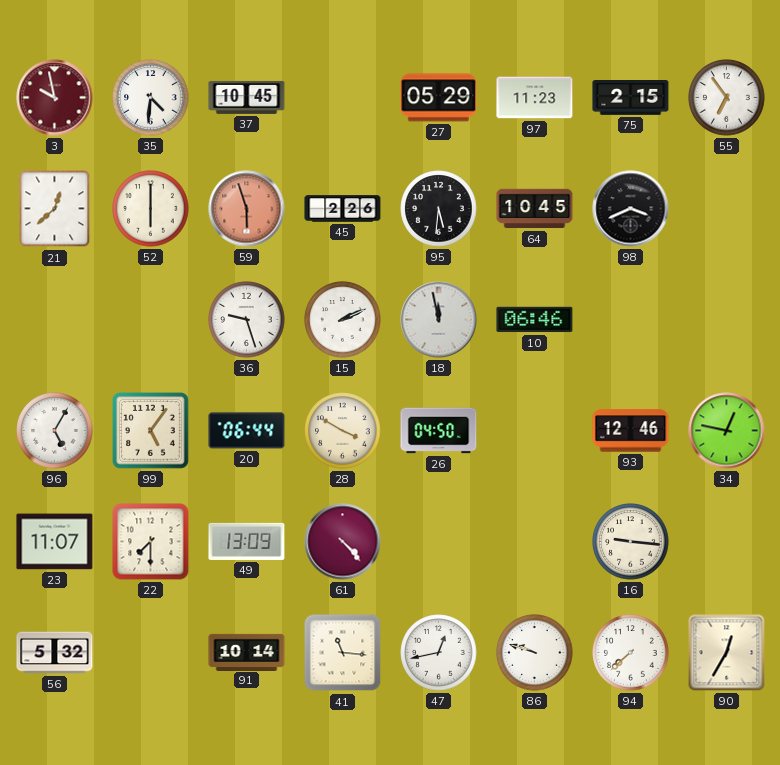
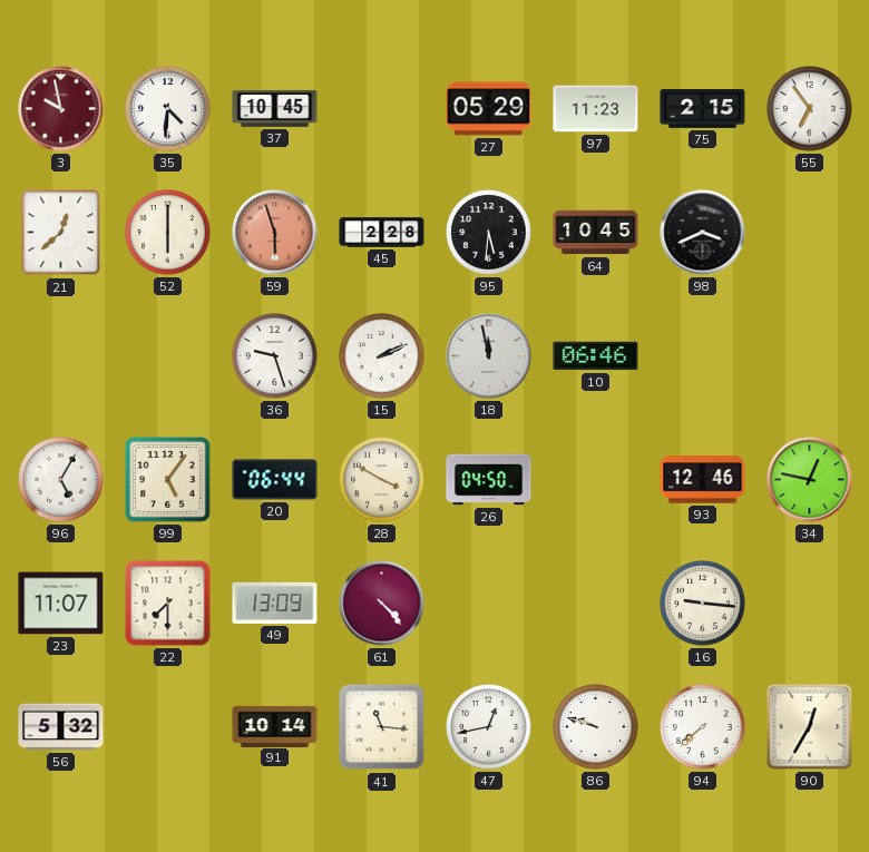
45: 2:26 -> 2:28
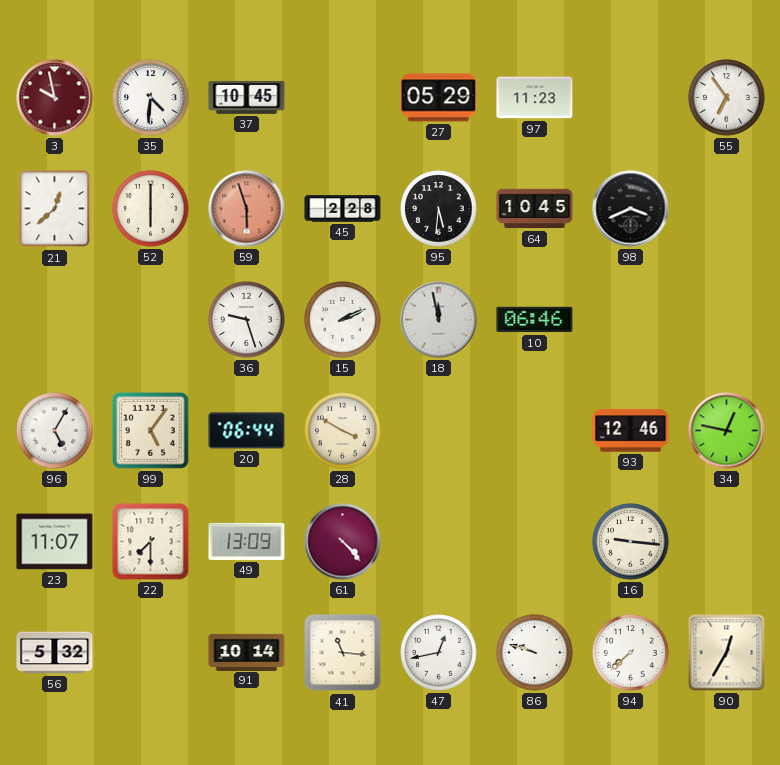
75: 2:15 -> none
26: 04:50 -> none
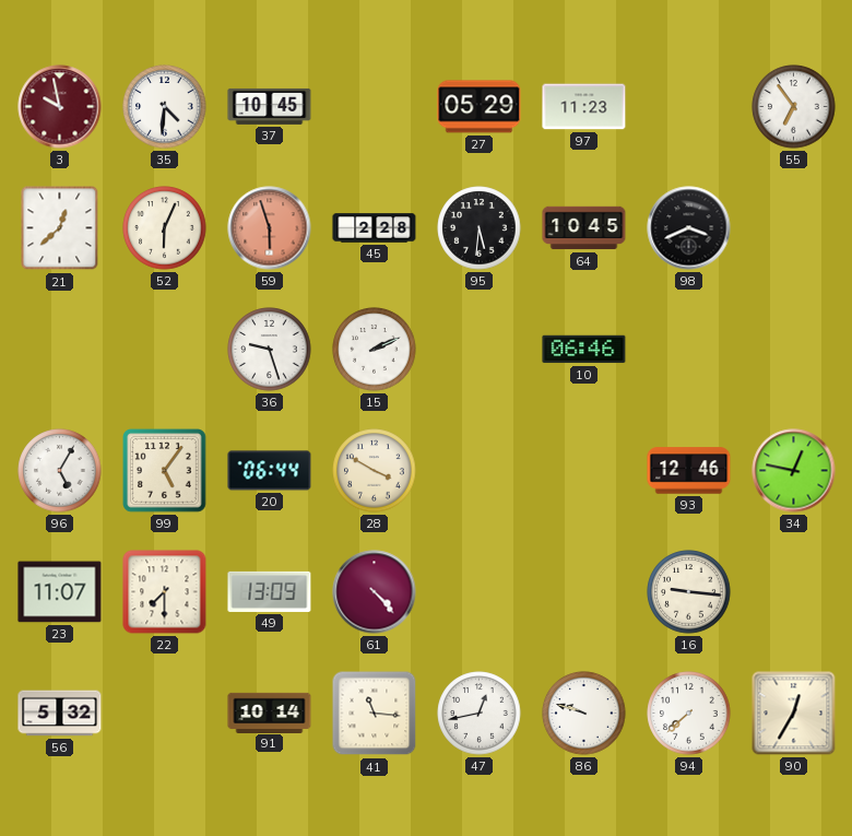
52: 6:00 -> 6:04
18: 11:58 -> none
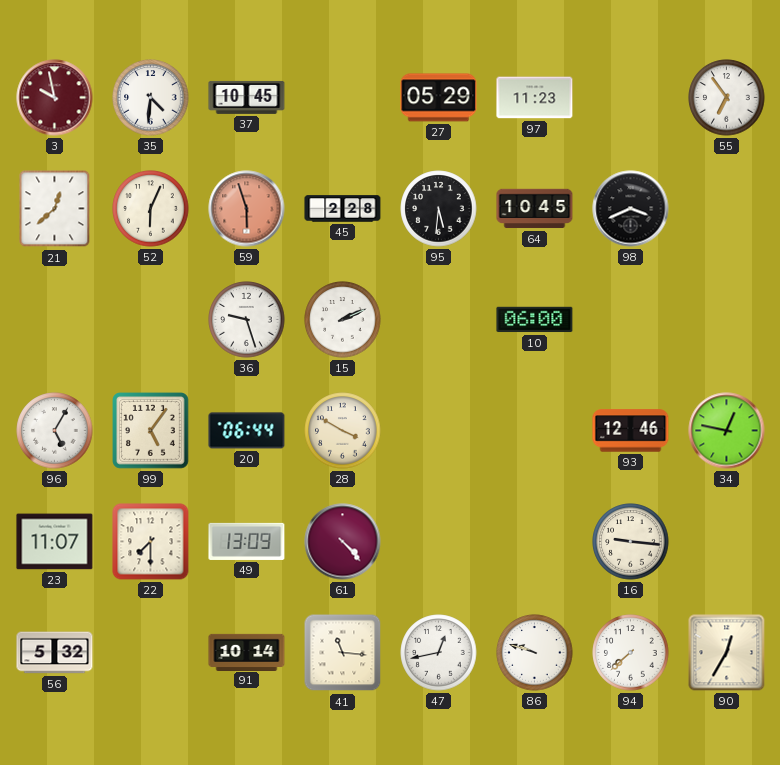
10: 06:46 -> 06:00
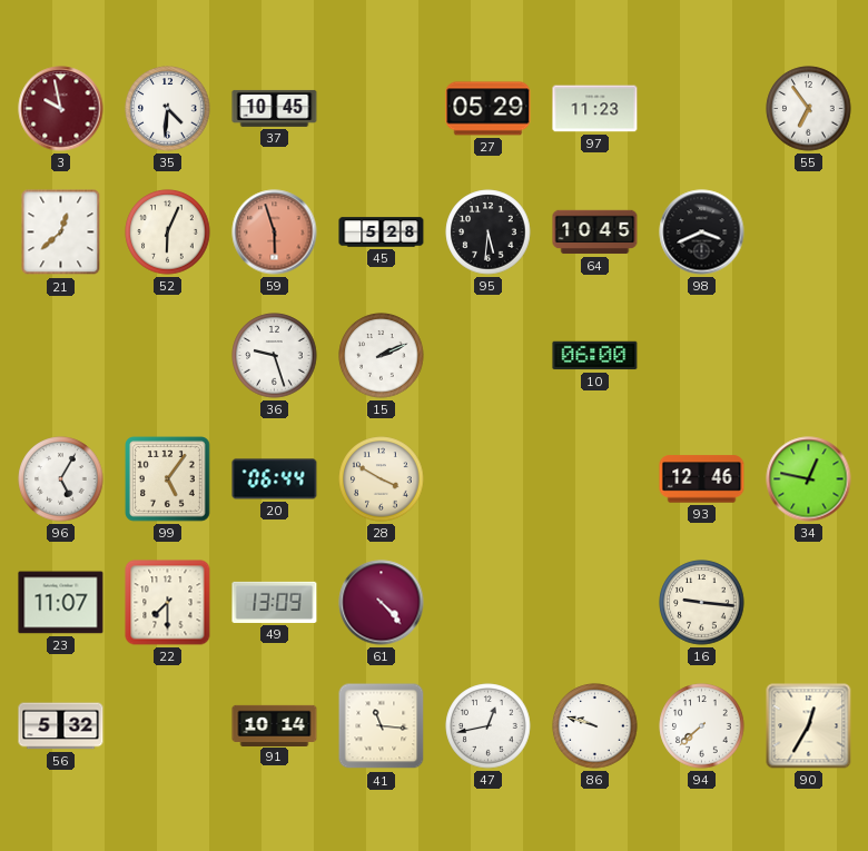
45: 2:28 -> 5:28
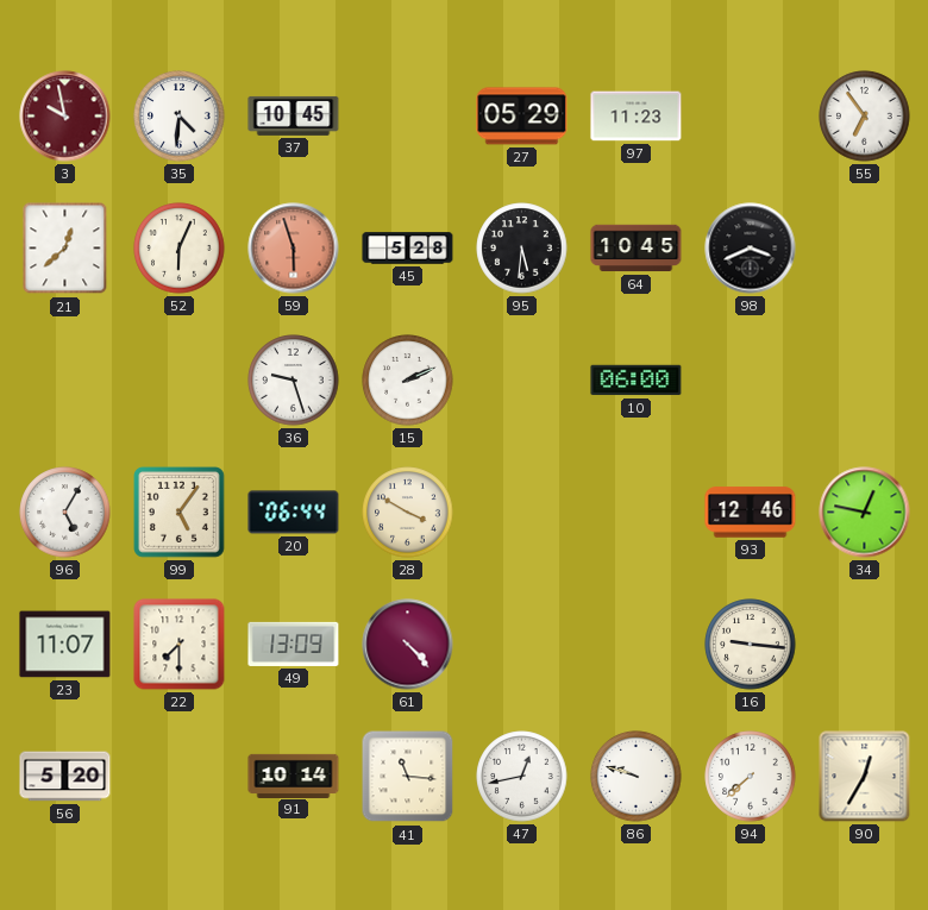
56: 5:32 -> 5:20
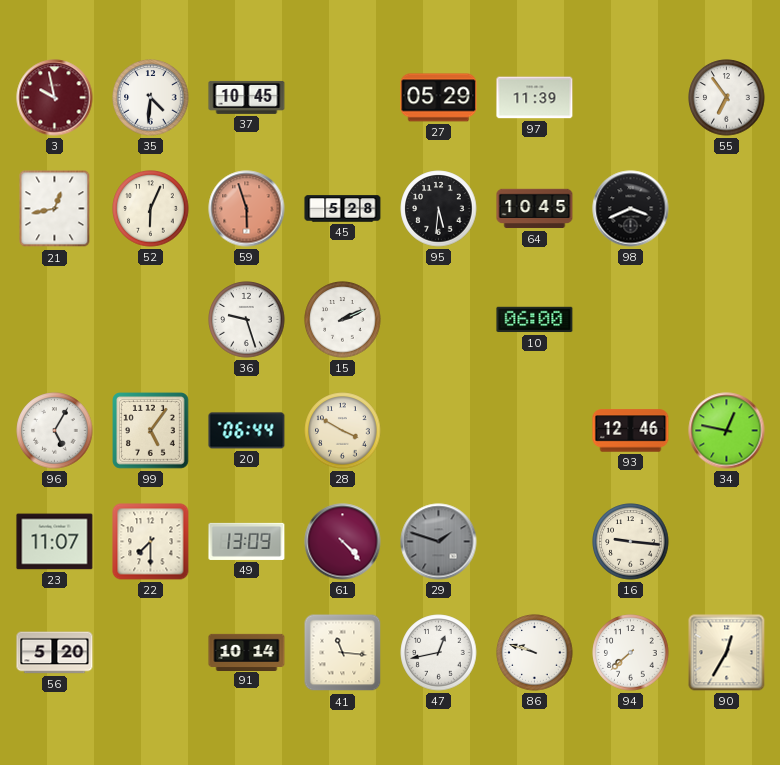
97: 11:23 -> 11:39
21: 12:38 -> 12:43
29: none -> 1:48
